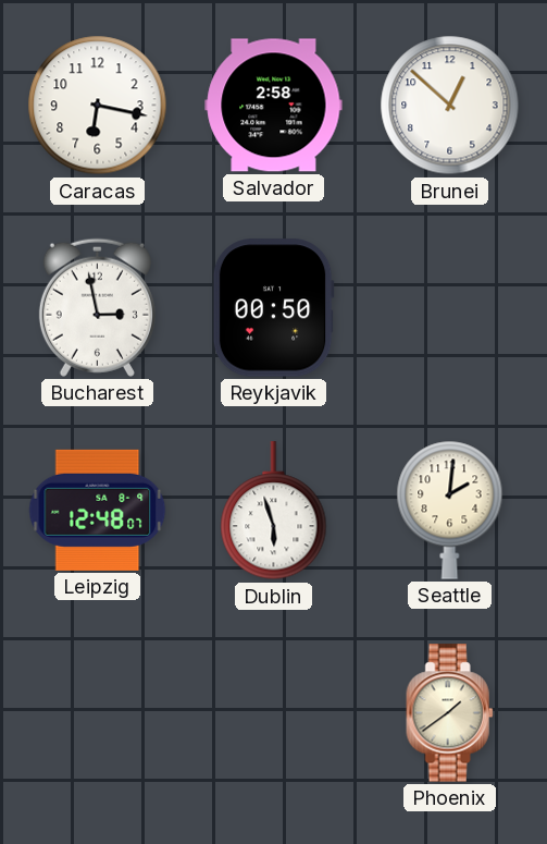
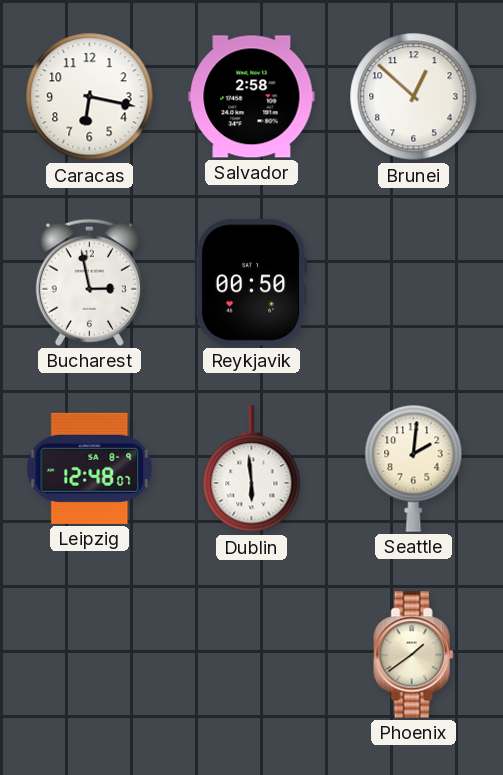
Dublin: 5:57 -> 5:59
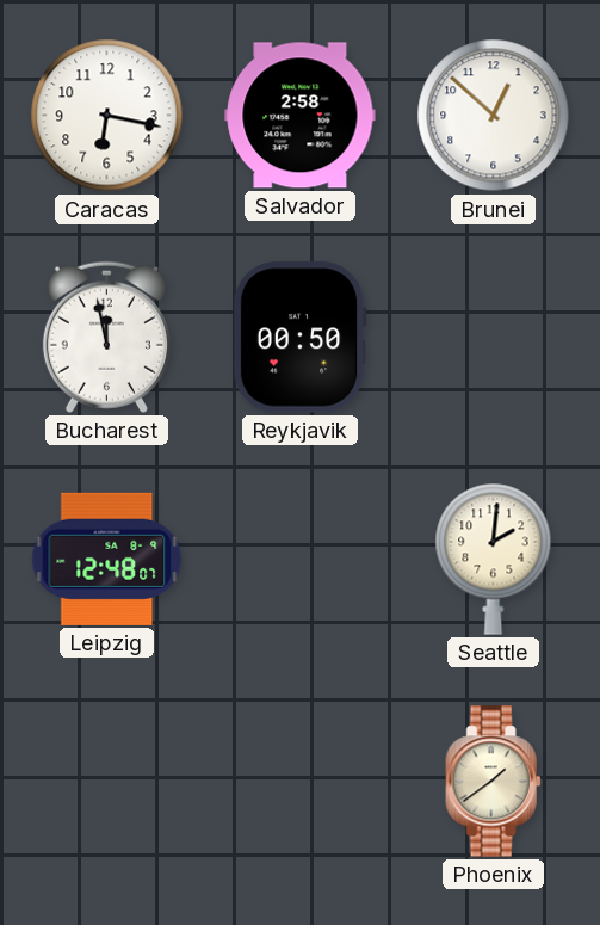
Bucharest: 2:58 -> 11:58
Dublin: 5:59 -> none
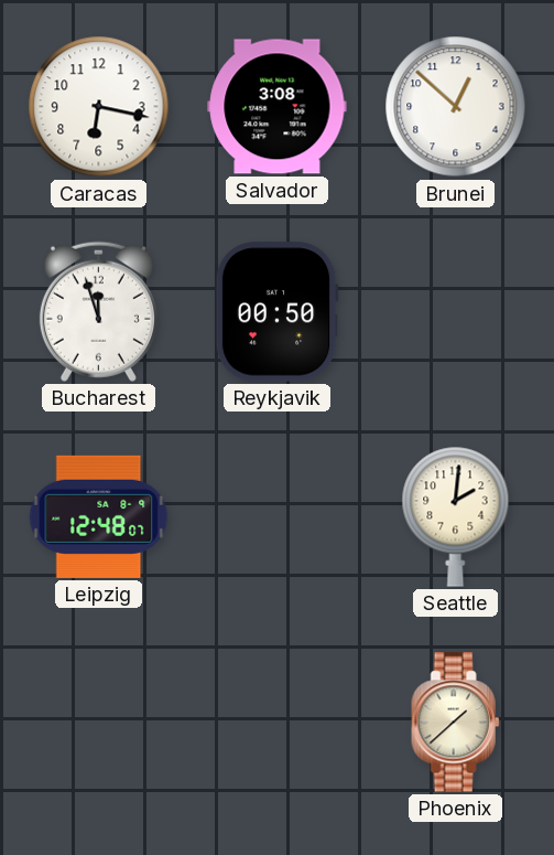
Salvador: 2:58 -> 3:08
Bucharest: 11:58 -> 11:57
Phoenix: 1:39 -> 1:38
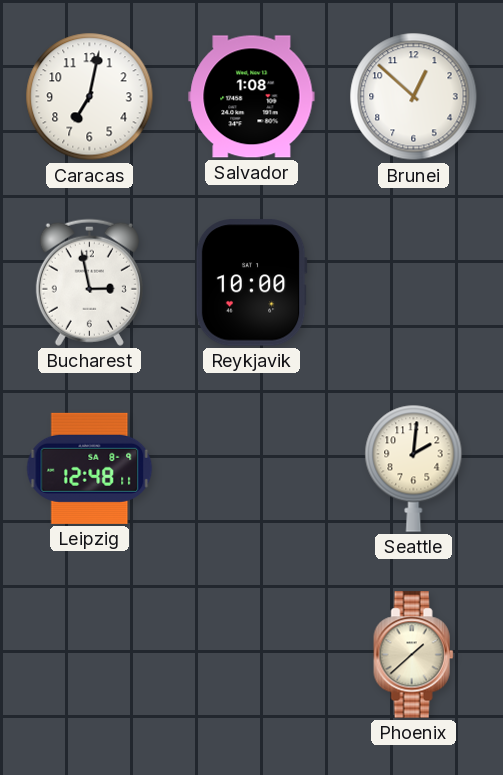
Caracas: 6:17 -> 7:02
Salvador: 3:08 -> 1:08
Bucharest: 11:57 -> 2:58
Reykjavik: 00:50 -> 10:00
Leipzig: 12:48:07 -> 12:48:11
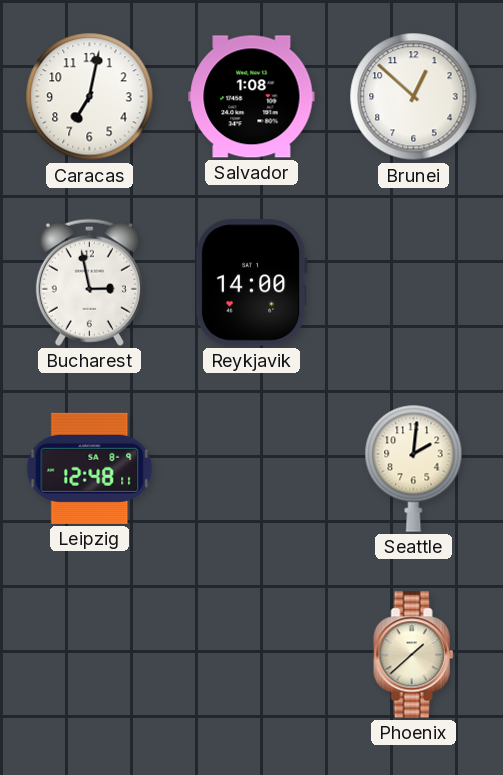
Reykjavik: 10:00 -> 14:00
